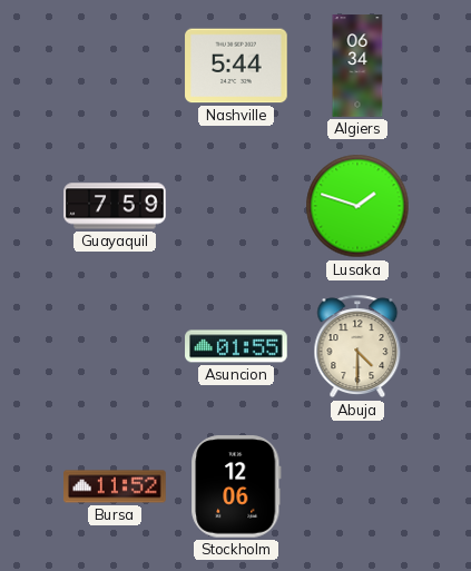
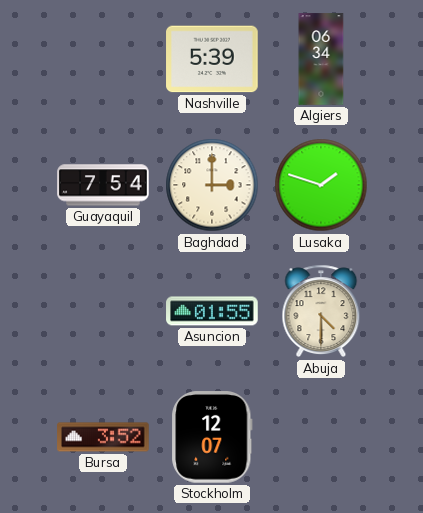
Nashville: 5:44 -> 5:39
Guayaquil: 7:59 -> 7:54
Baghdad: none -> 3:00
Bursa: 11:52 -> 3:52
Stockholm: 12:06 -> 12:07
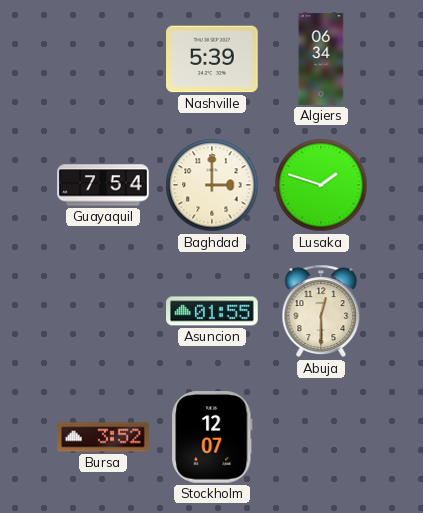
Abuja: 4:30 -> 12:30
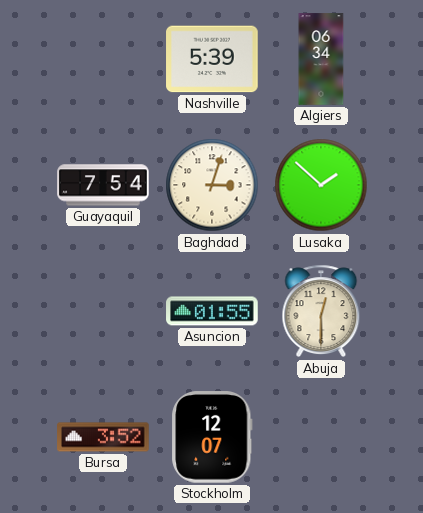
Baghdad: 3:00 -> 3:03
Lusaka: 1:48 -> 1:52
